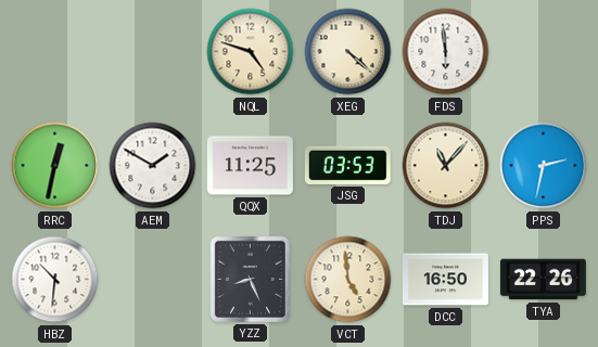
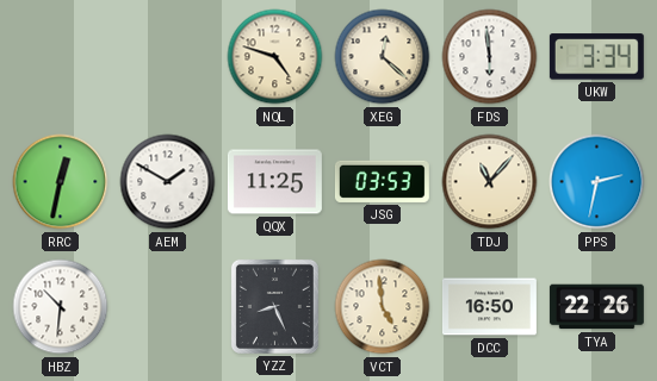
XEG: 4:22 -> 12:22
UKW: none -> 3:34
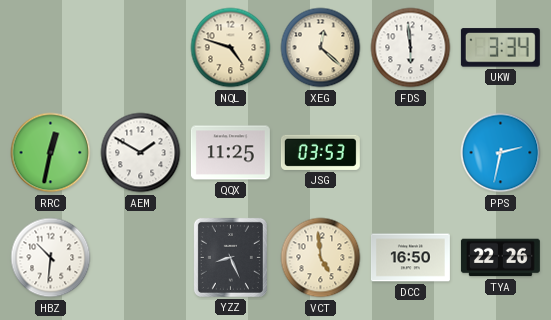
TDJ: 11:07 -> none
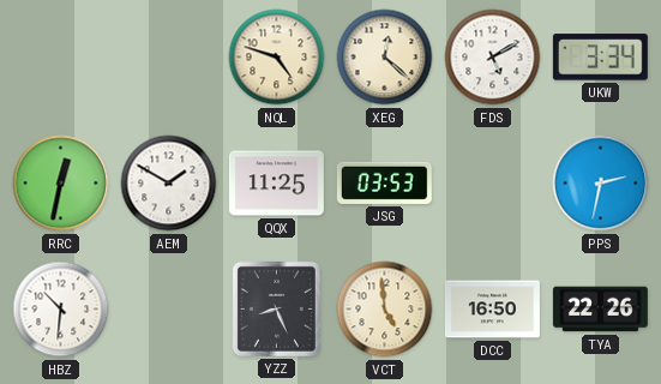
FDS: 5:59 -> 5:10
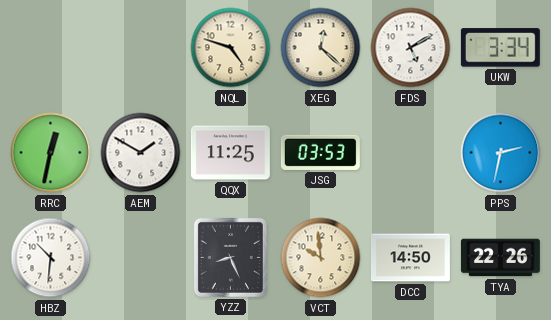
VCT: 4:59 -> 9:59
DCC: 16:50 -> 14:50
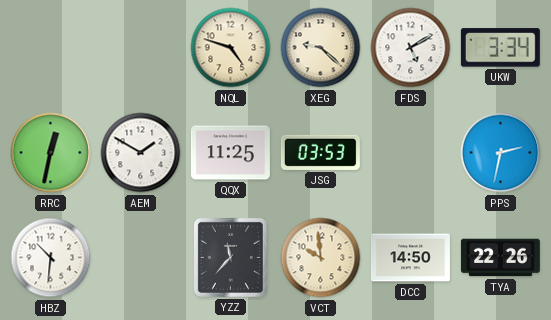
XEG: 12:22 -> 9:22
YZZ: 8:26 -> 11:37
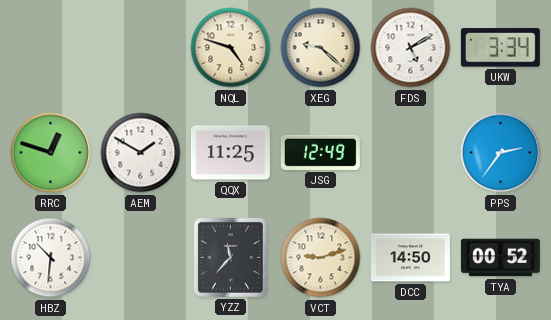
RRC: 12:32 -> 12:48
JSG: 03:53 -> 12:49
PPS: 2:32 -> 2:36
VCT: 9:59 -> 9:12
TYA: 22:26 -> 00:52
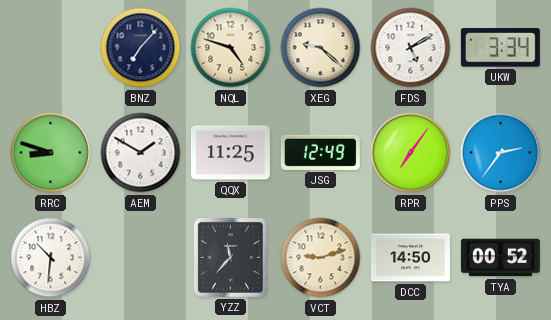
BNZ: none -> 7:07
RRC: 12:48 -> 8:48
RPR: none -> 7:06
